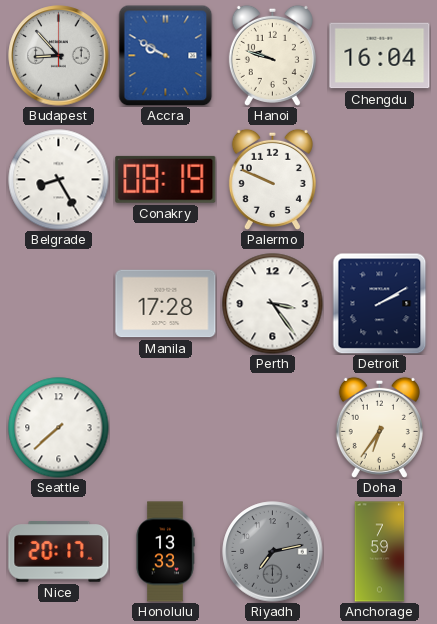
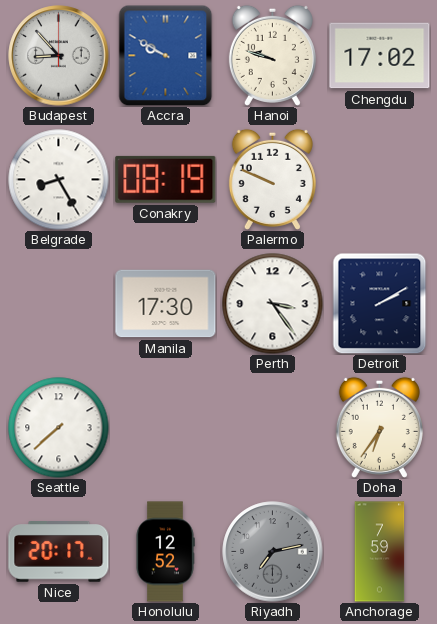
Chengdu: 16:04 -> 17:02
Manila: 17:28 -> 17:30
Honolulu: 13:33 -> 12:52
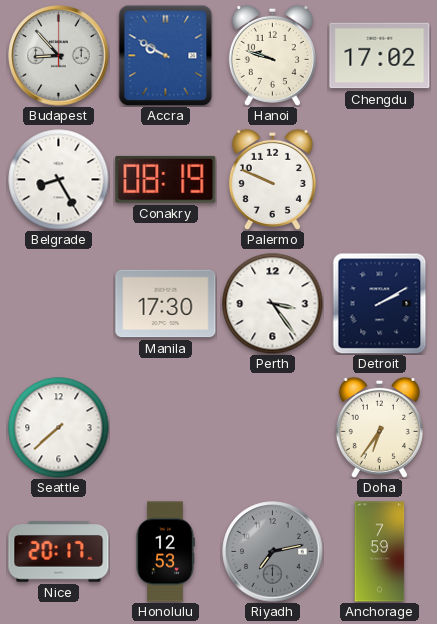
Honolulu: 12:52 -> 12:53
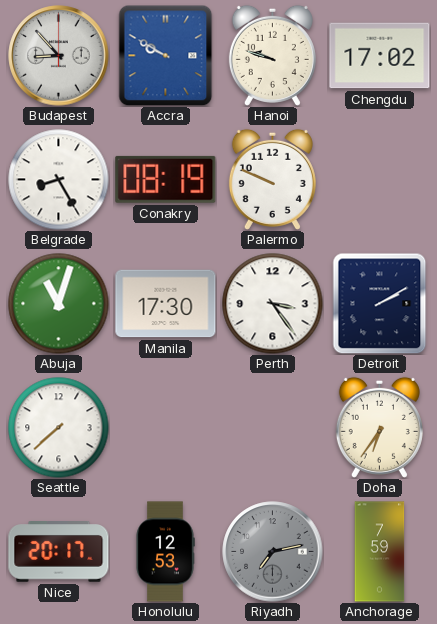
Abuja: none -> 11:03
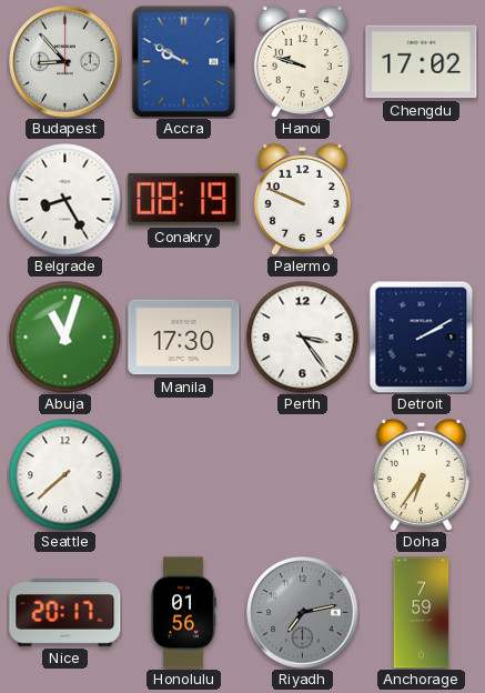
Honolulu: 12:53 -> 01:56
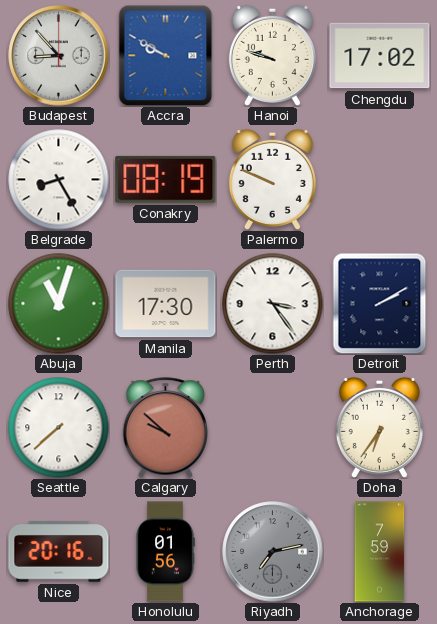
Calgary: none -> 9:52
Nice: 20:17 -> 20:16
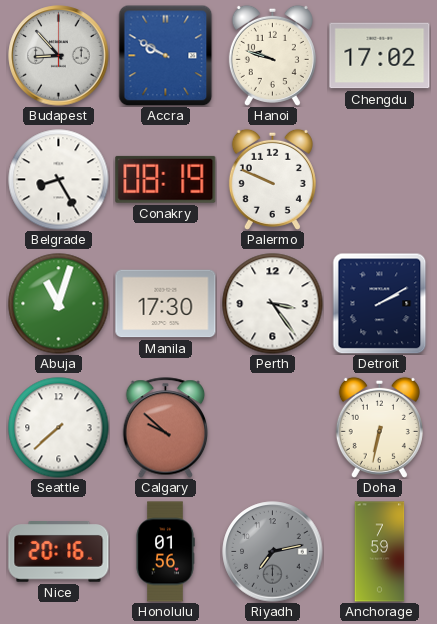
Doha: 6:36 -> 6:32
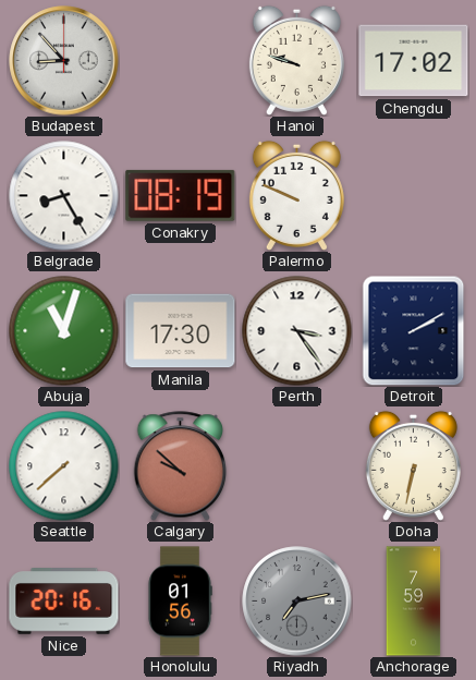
Accra: 9:50 -> none
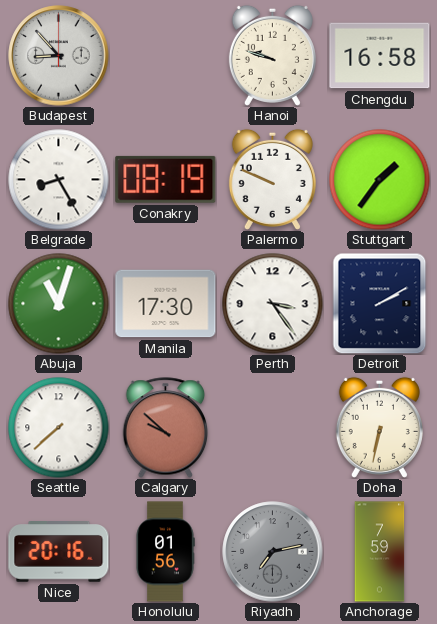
Chengdu: 17:02 -> 16:58
Stuttgart: none -> 1:36
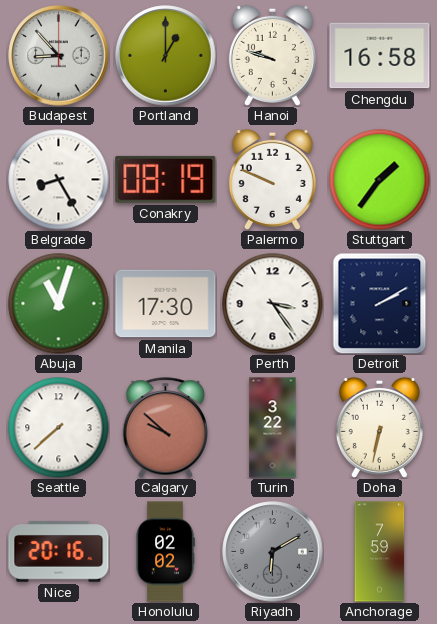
Portland: none -> 1:00
Turin: none -> 3:22
Honolulu: 01:56 -> 02:02
Riyadh: 7:13 -> 6:10
